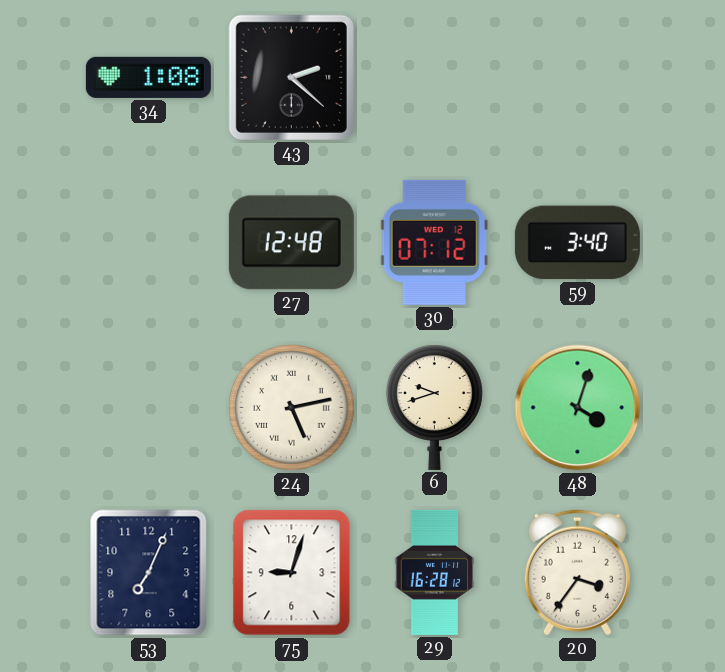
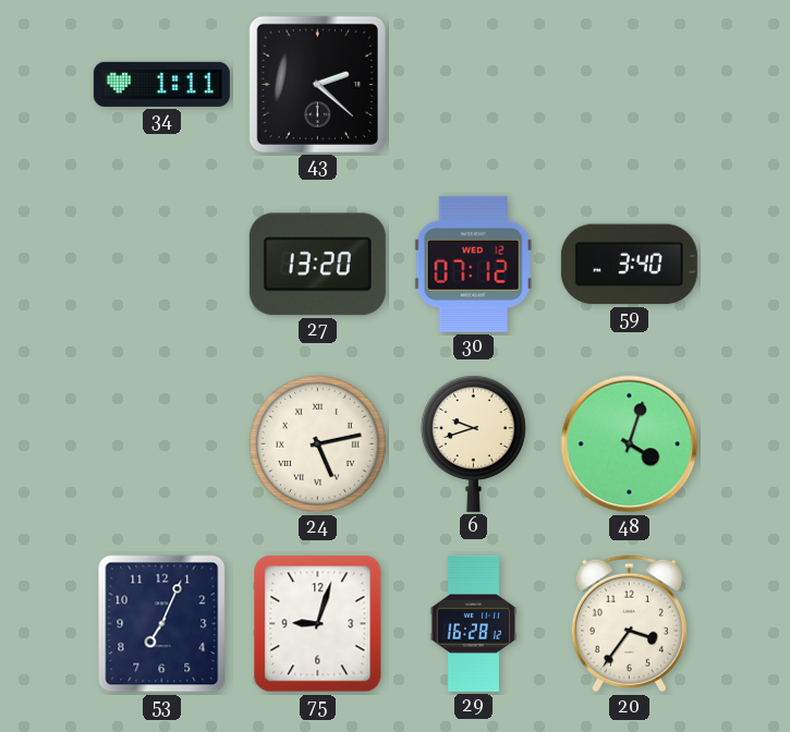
34: 1:08 -> 1:11
27: 12:48 -> 13:20
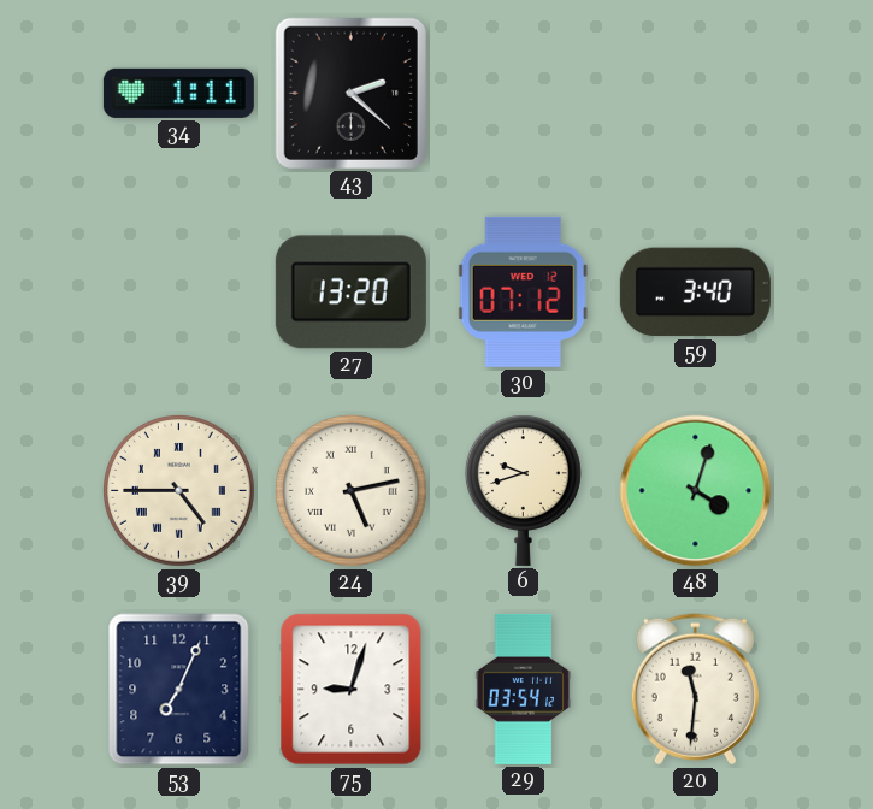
39: none -> 4:45
29: 16:28 -> 03:54
20: 3:36 -> 11:31
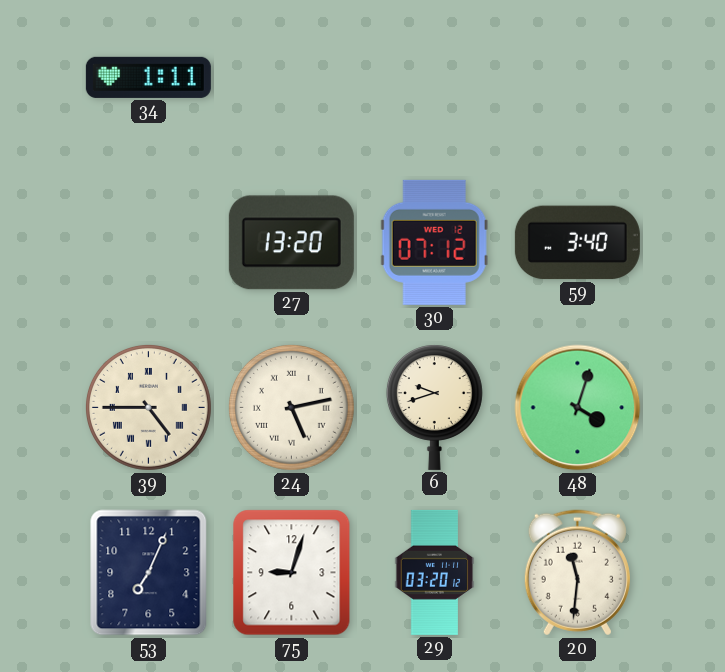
43: 2:22 -> none
29: 03:54 -> 03:20
